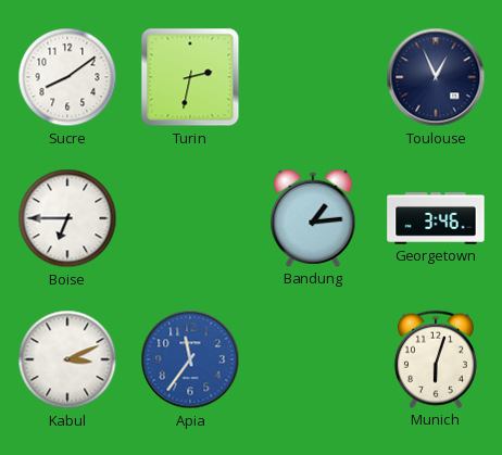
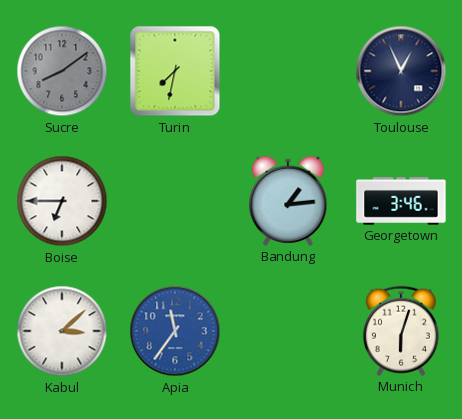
Sucre dial: white -> grey
Turin: 2:32 -> 7:32
Kabul: 3:11 -> 3:08
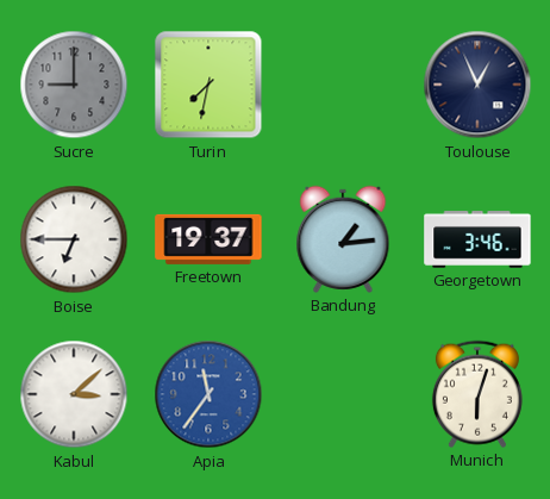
Sucre: 8:09 -> 9:00
Freetown: none -> 19:37
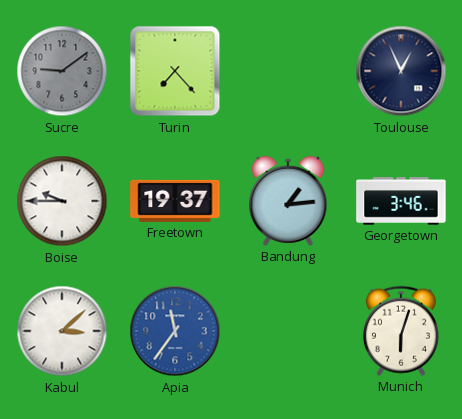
Sucre: 9:00 -> 9:09
Turin: 7:32 -> 7:23
Boise: 6:45 -> 9:45
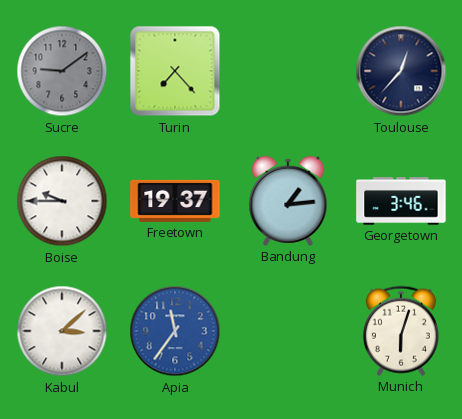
Toulouse: 12:56 -> 12:37
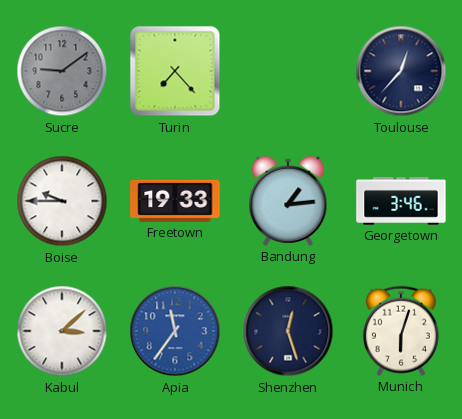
Freetown: 19:37 -> 19:33
Shenzhen: none -> 12:27
